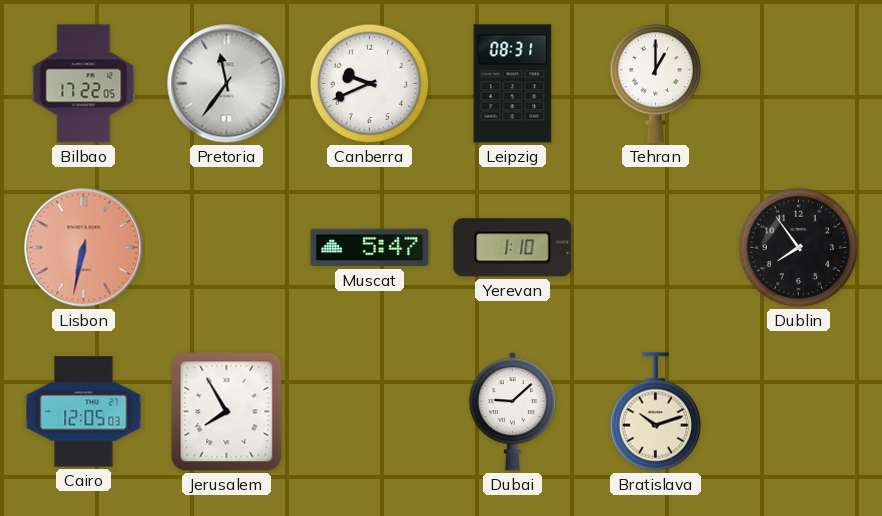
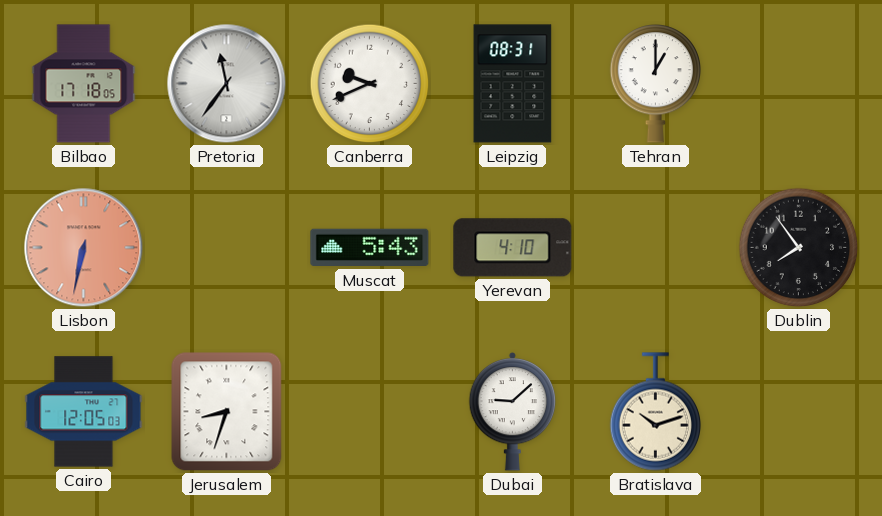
Bilbao: 17:22 -> 17:18
Muscat: 5:47 -> 5:43
Yerevan: 1:10 -> 4:10
Jerusalem: 7:55 -> 8:33
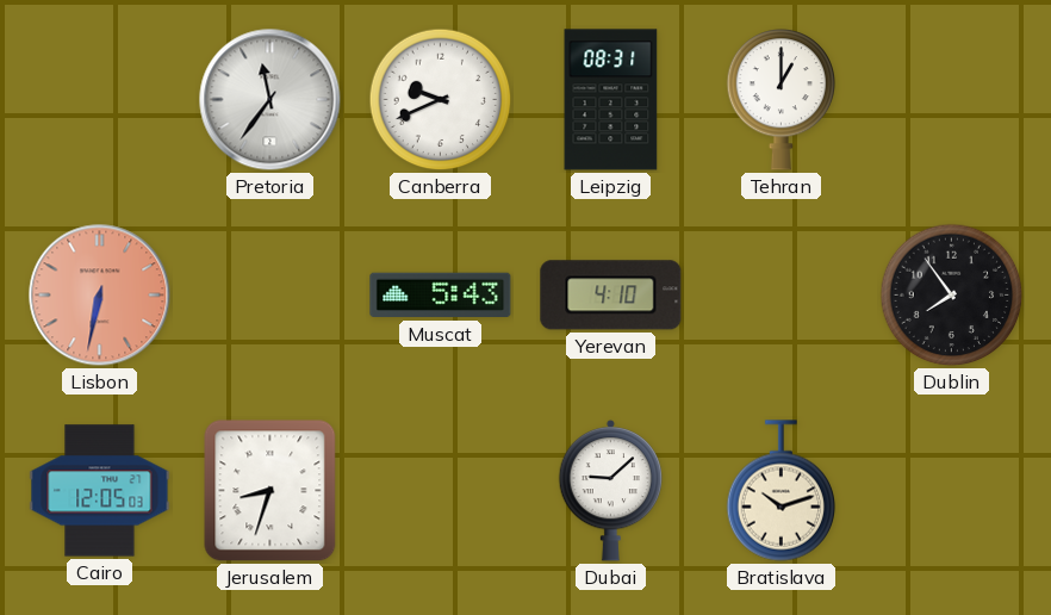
Bilbao: 17:18 -> none
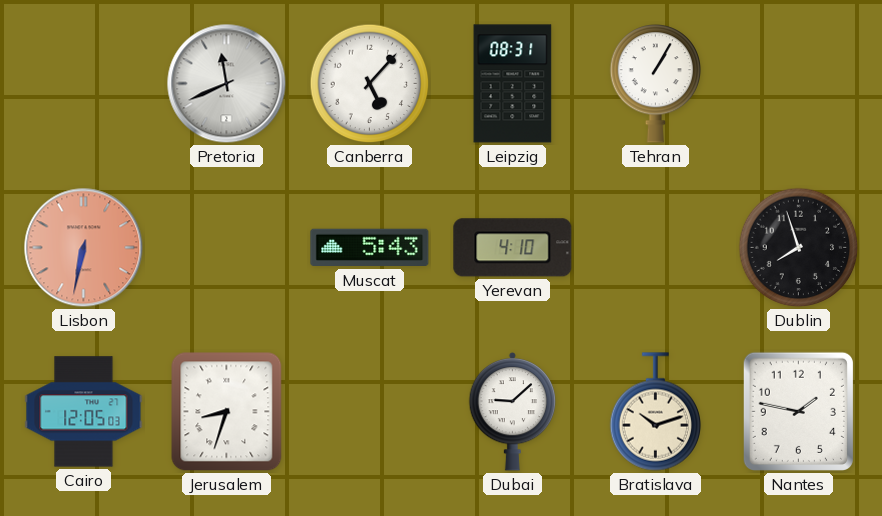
Pretoria: 11:36 -> 11:41
Canberra: 9:41 -> 5:07
Tehran: 1:00 -> 1:05
Dublin: 7:54 -> 7:57
Nantes: none -> 1:47
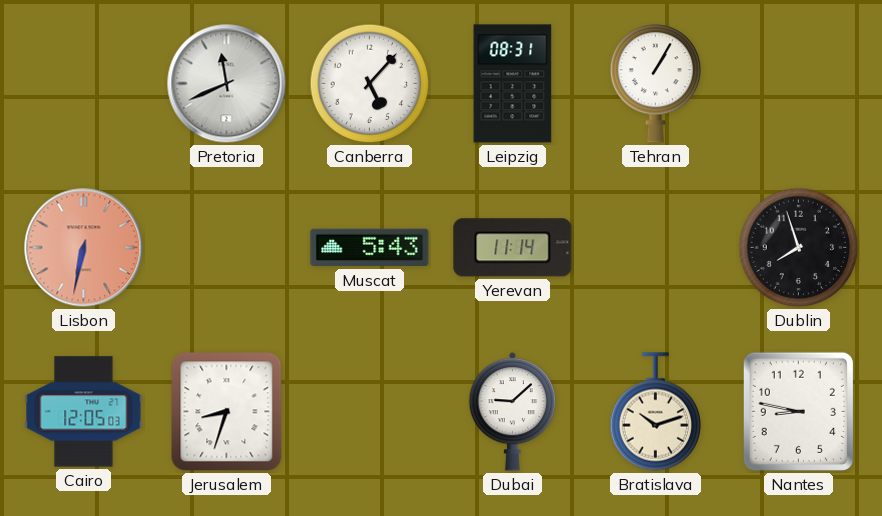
Yerevan: 4:10 -> 11:14
Nantes: 1:47 -> 8:47
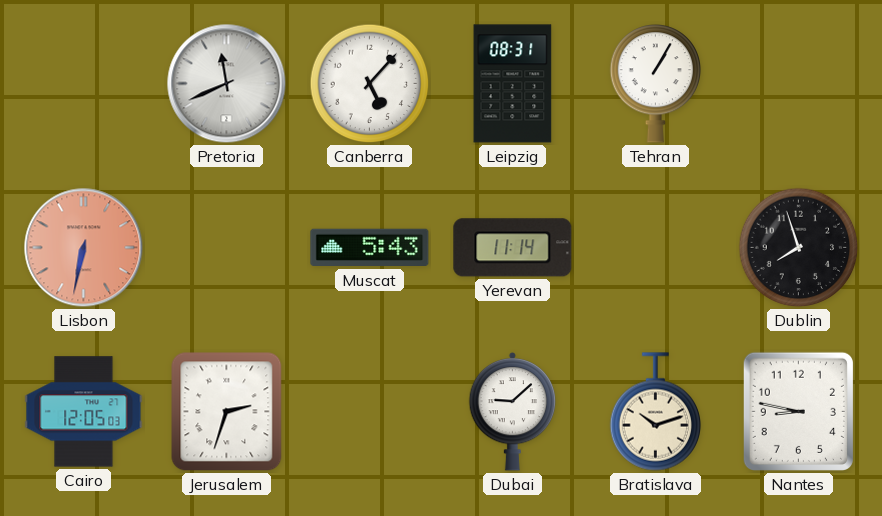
Jerusalem: 8:33 -> 2:33
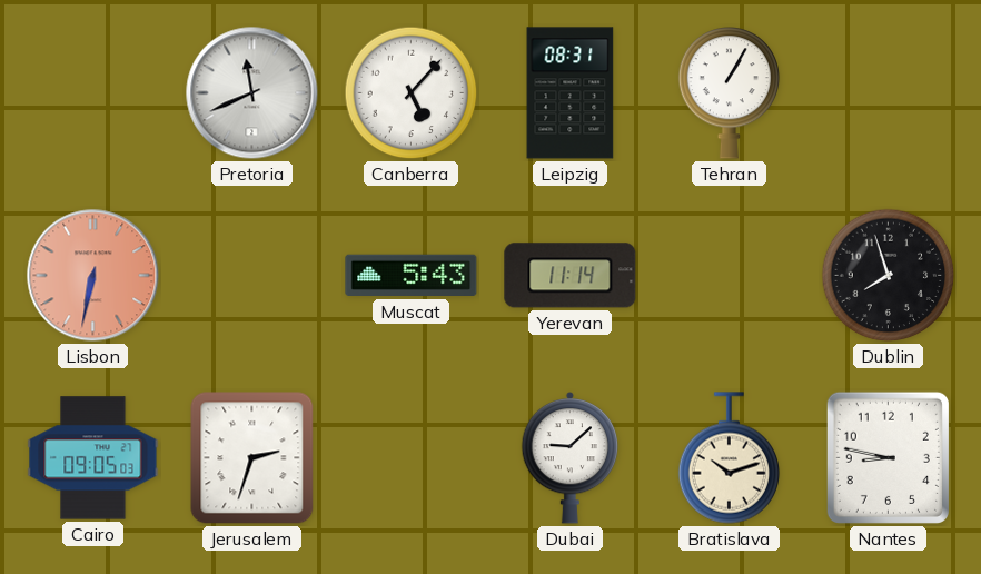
Cairo: 12:05 -> 09:05
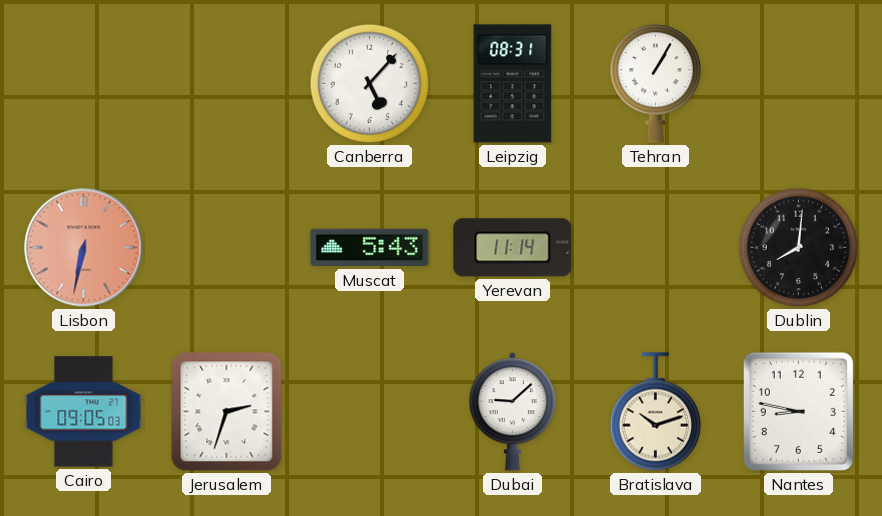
Pretoria: 11:41 -> none
Dublin: 7:57 -> 8:01
